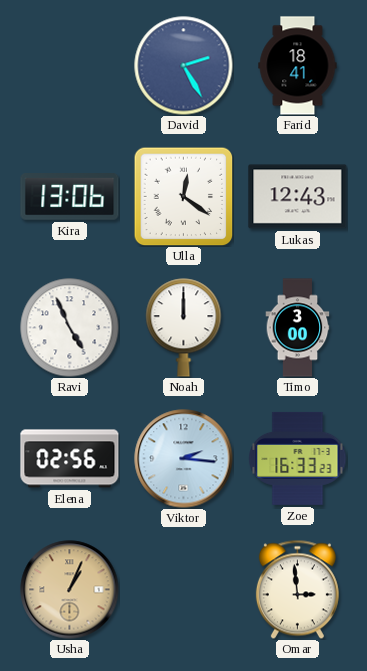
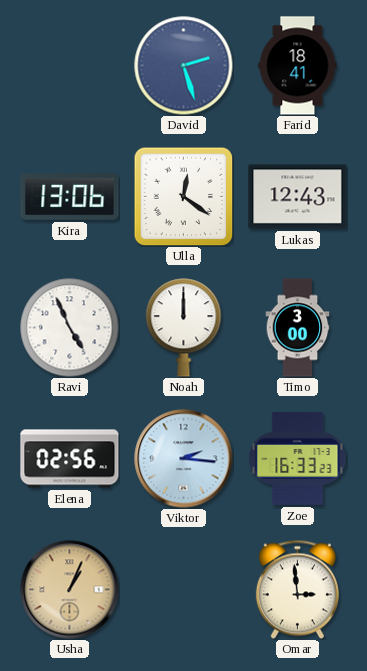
David: 2:25 -> 2:27
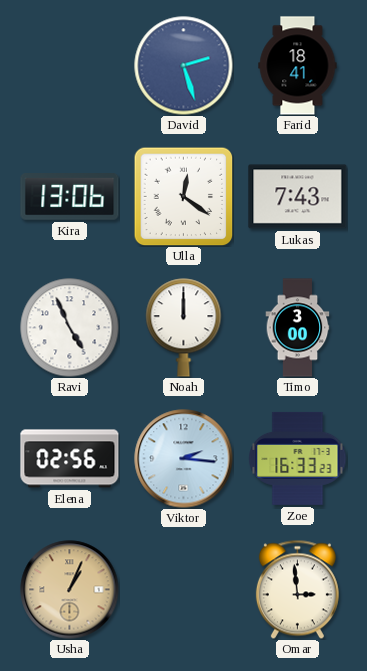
Lukas: 12:43 -> 7:43
